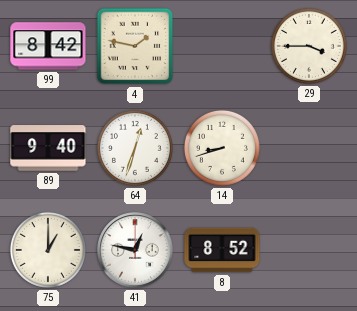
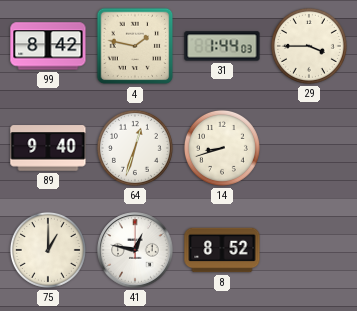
31: none -> 1:44
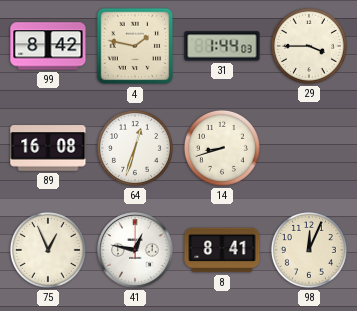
89: 9:40 -> 16:08
75: 1:00 -> 12:56
8: 8:52 -> 8:41
98: none -> 12:04
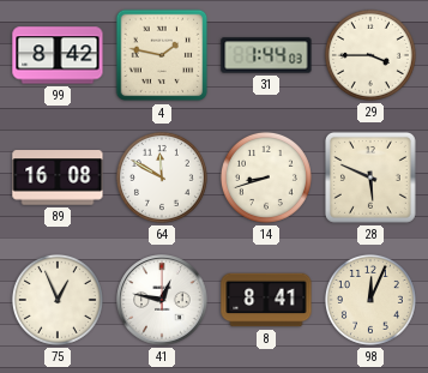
64: 12:33 -> 11:50
28: none -> 5:49
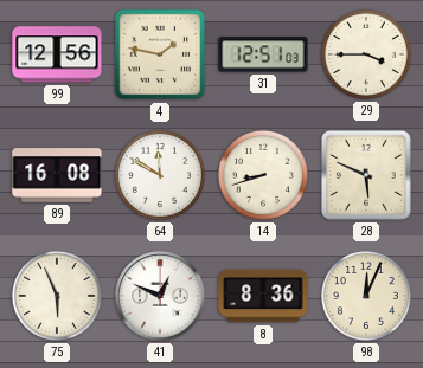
99: 8:42 -> 12:56
31: 1:44 -> 12:51
75: 12:56 -> 5:56
41: 12:47 -> 12:49
8: 8:41 -> 8:36
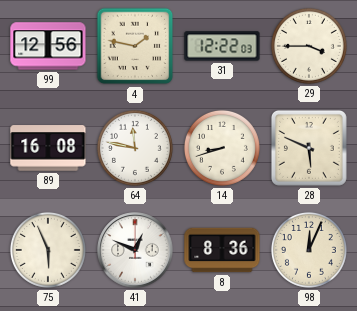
31: 12:51 -> 12:22
64: 11:50 -> 11:47
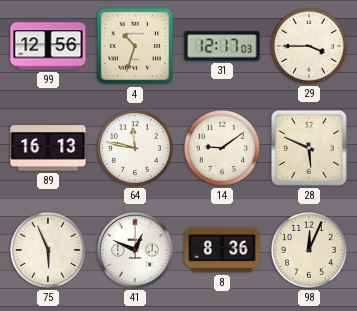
4: 1:47 -> 10:33
31: 12:22 -> 12:17
89: 16:08 -> 16:13
14: 8:42 -> 9:09
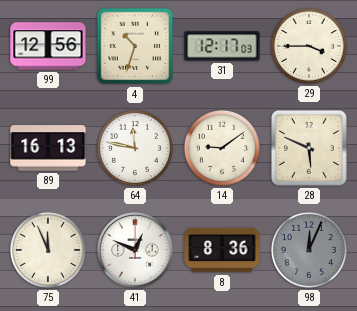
75: 5:56 -> 11:56
98 dial: cream -> grey
